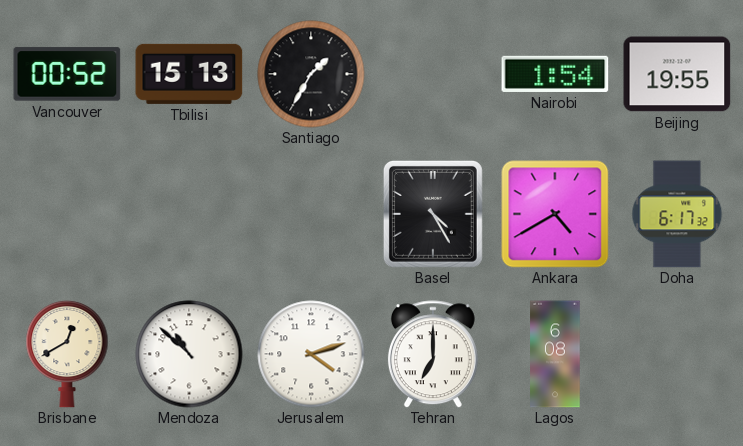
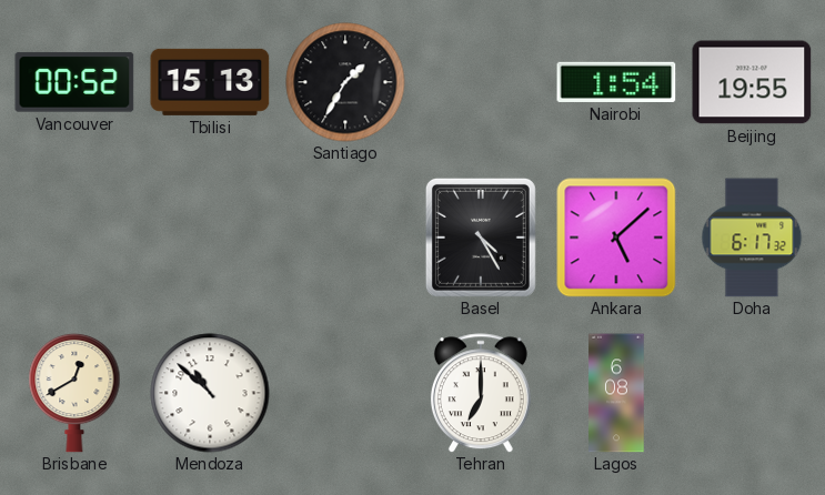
Ankara: 4:40 -> 5:08
Jerusalem: 4:12 -> none
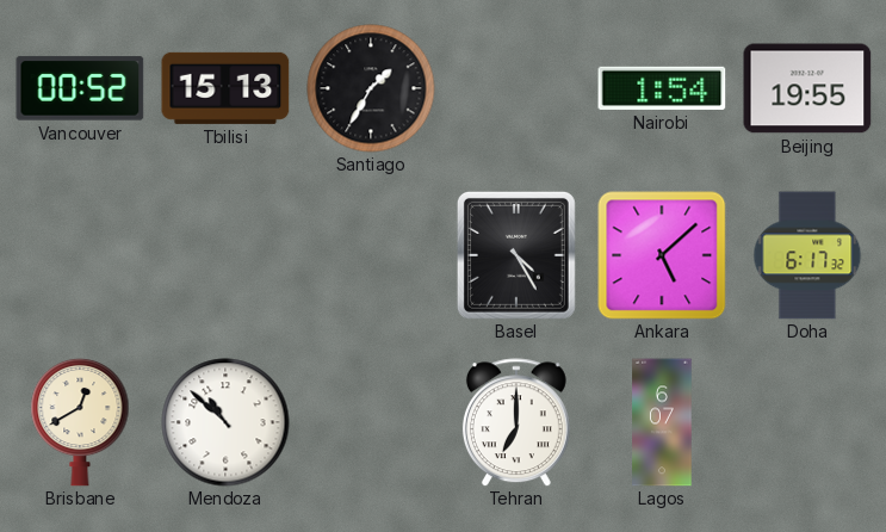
Lagos: 6:08 -> 6:07
